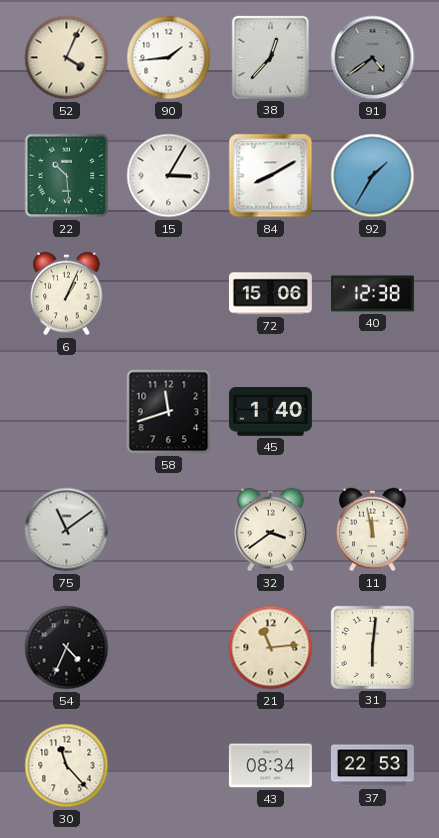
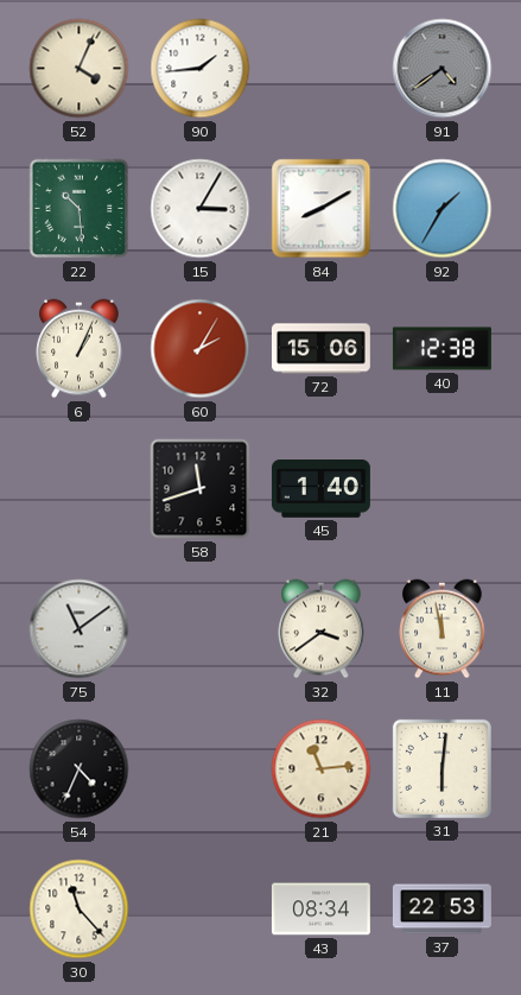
38: 12:37 -> none
60: none -> 2:05
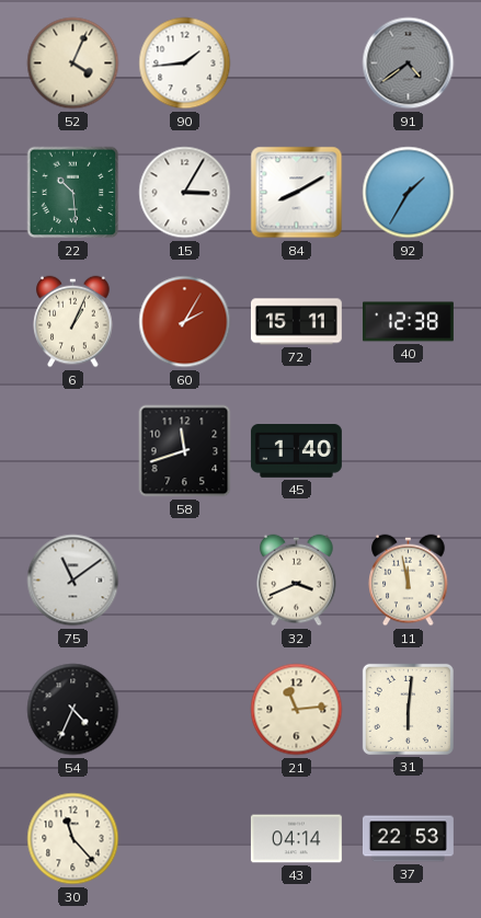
72: 15:06 -> 15:11
32: 3:39 -> 3:41
43: 08:34 -> 04:14
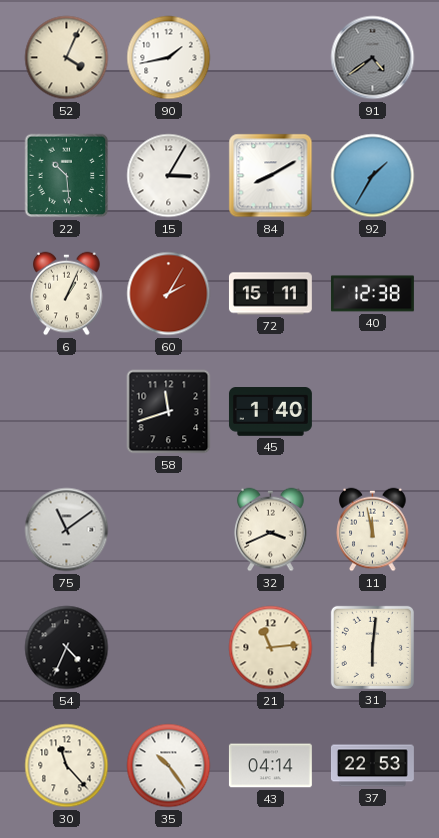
90: 1:44 -> 1:43
35: none -> 10:24
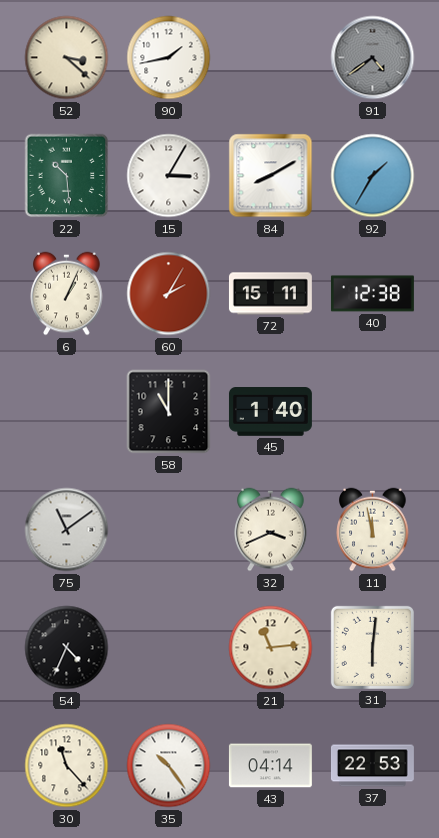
52: 4:04 -> 3:22
58: 11:42 -> 11:00
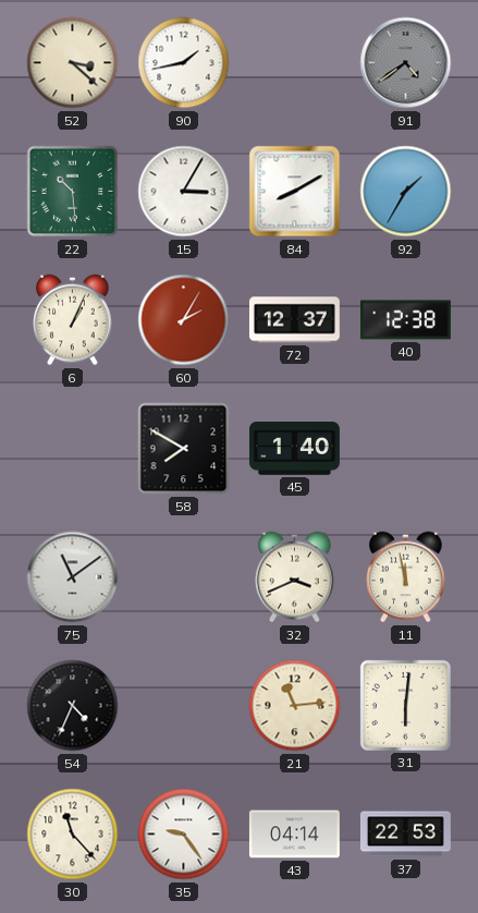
72: 15:11 -> 12:37
58: 11:00 -> 7:50
35: 10:24 -> 9:24
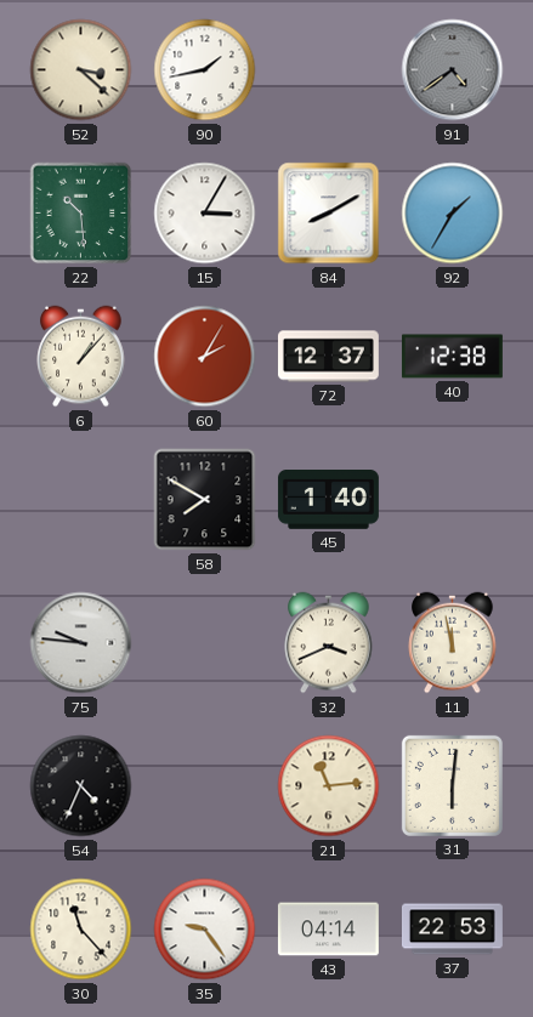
6: 1:04 -> 1:07
75: 11:09 -> 9:46
